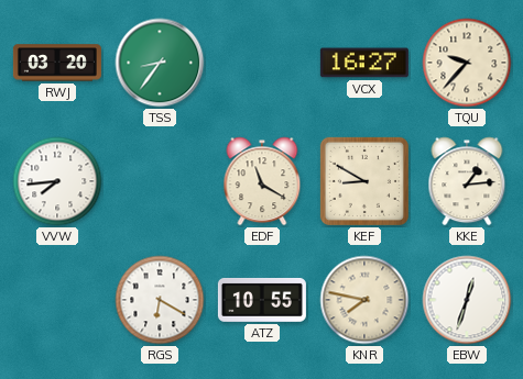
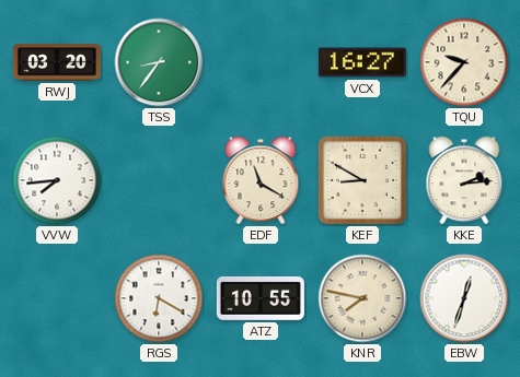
KKE: 1:14 -> 2:14
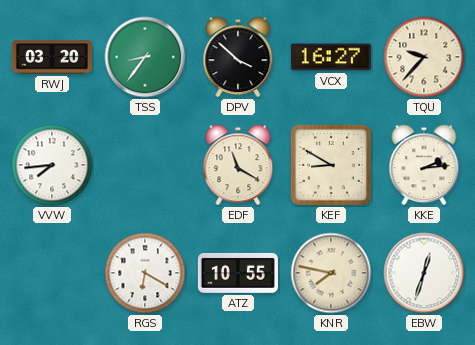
DPV: none -> 3:52
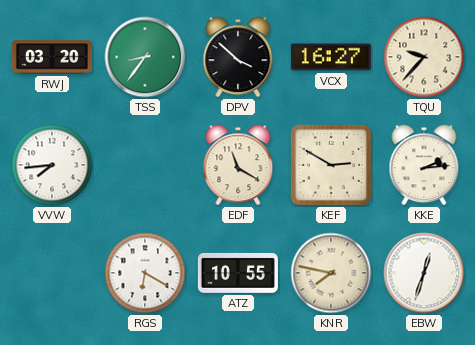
KEF: 8:50 -> 2:50
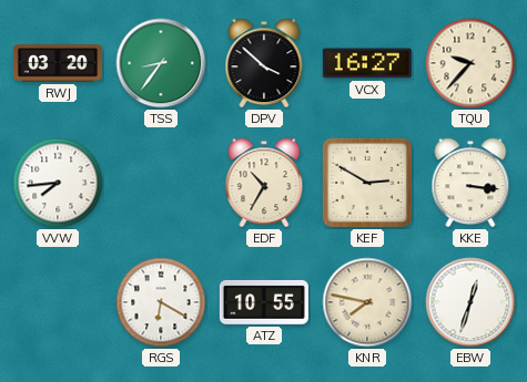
EDF: 11:20 -> 10:35
KKE: 2:14 -> 3:16
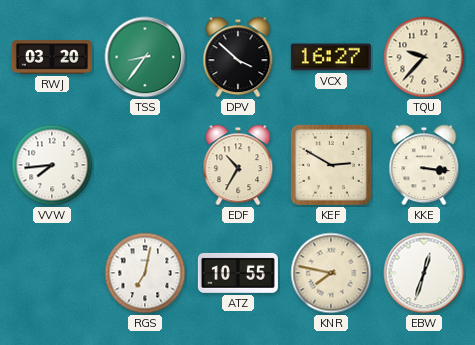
RGS: 6:20 -> 7:02
